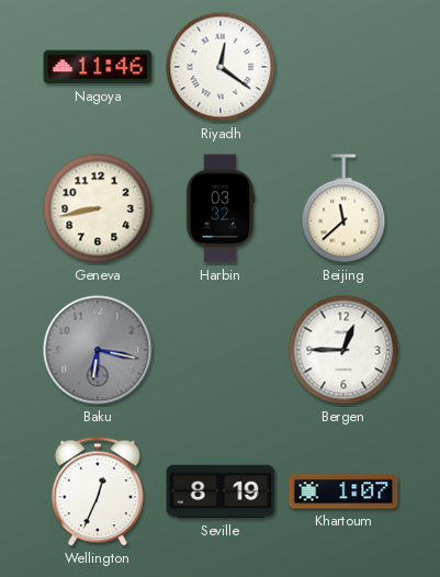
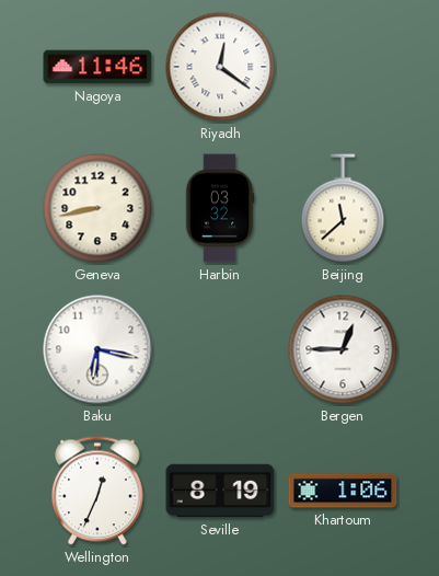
Baku dial: grey -> white
Khartoum: 1:07 -> 1:06
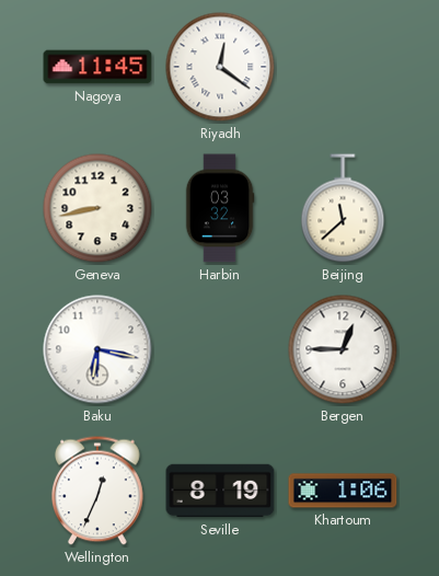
Nagoya: 11:46 -> 11:45
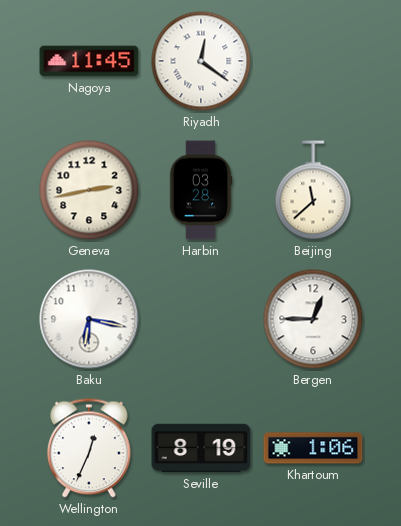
Geneva: 8:43 -> 2:43
Harbin: 03:32 -> 03:28
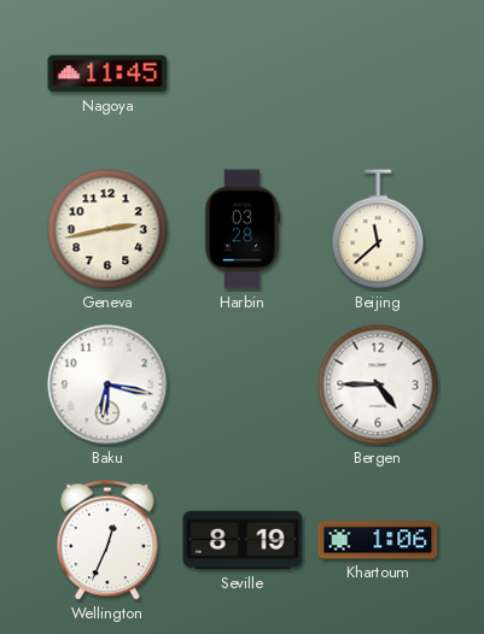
Riyadh: 12:21 -> none
Bergen: 12:45 -> 4:45
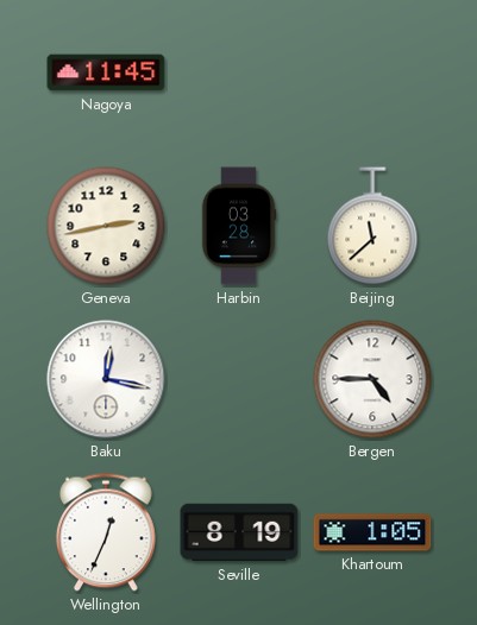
Baku: 6:17 -> 12:17
Khartoum: 1:06 -> 1:05
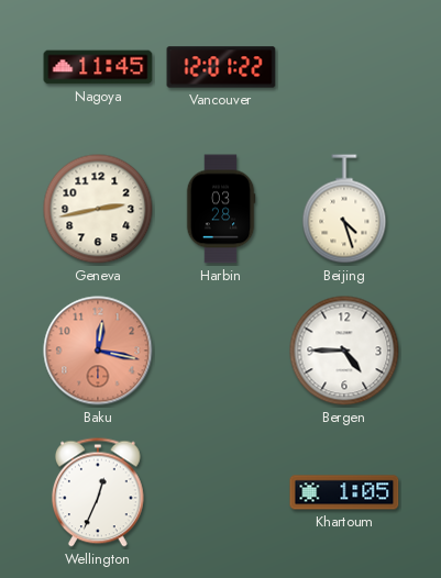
Vancouver: none -> 12:01
Beijing: 11:38 -> 4:27
Baku dial: white -> salmon
Seville: 8:19 -> none
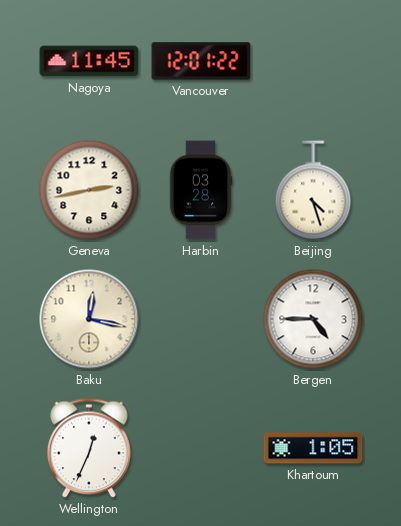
Baku dial: salmon -> cream
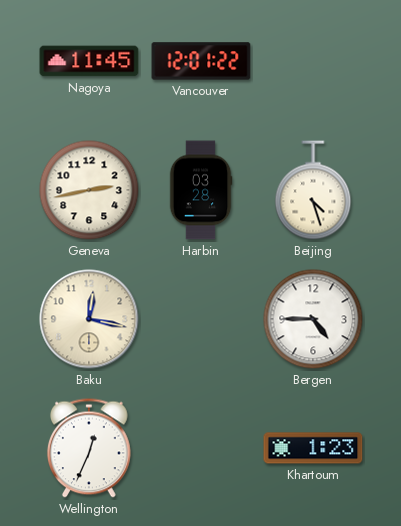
Khartoum: 1:05 -> 1:23
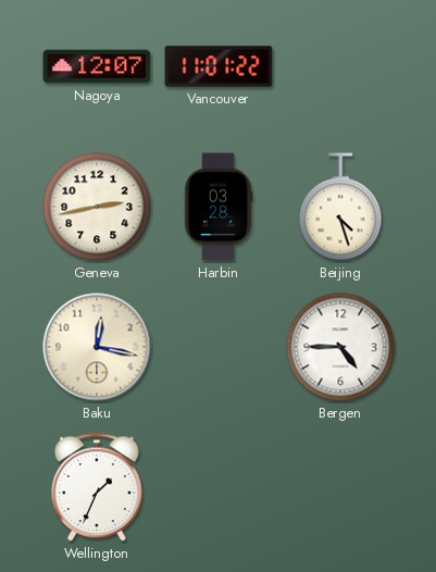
Nagoya: 11:45 -> 12:07
Vancouver: 12:01 -> 11:01
Wellington: 12:34 -> 1:34
Khartoum: 1:23 -> none
